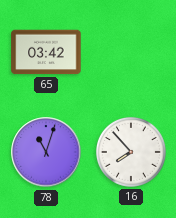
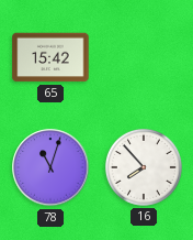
65: 03:42 -> 15:42
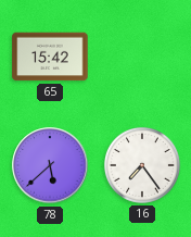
78: 11:03 -> 5:38
16: 7:53 -> 7:24
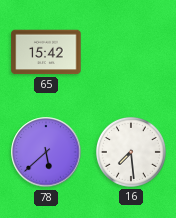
16: 7:24 -> 7:29
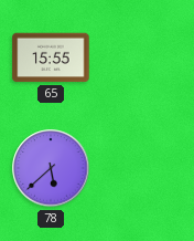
65: 15:42 -> 15:55
16: 7:29 -> none
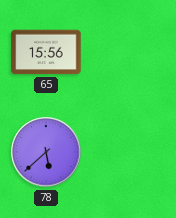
65: 15:55 -> 15:56
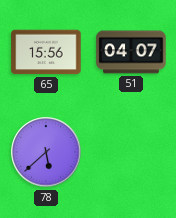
51: none -> 04:07
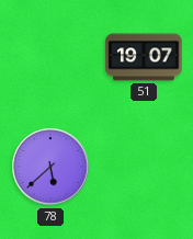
65: 15:56 -> none
51: 04:07 -> 19:07
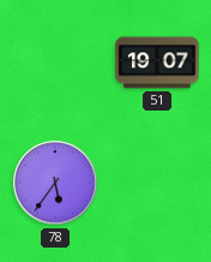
78: 5:38 -> 5:36
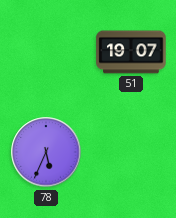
78: 5:36 -> 5:34
